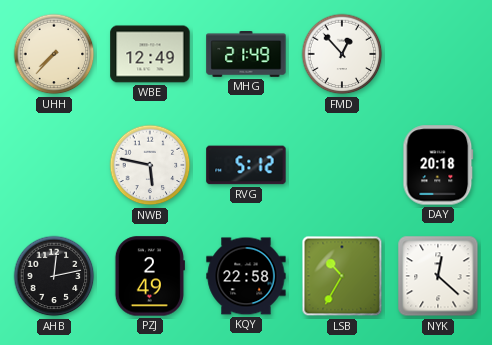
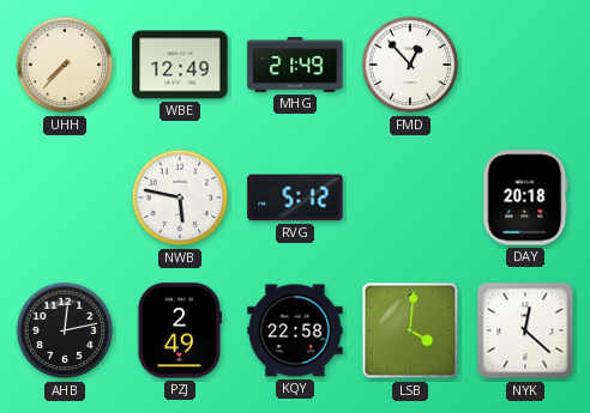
LSB: 10:35 -> 4:01
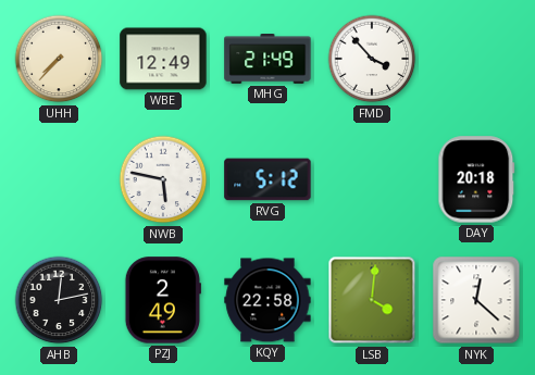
FMD: 12:53 -> 3:53
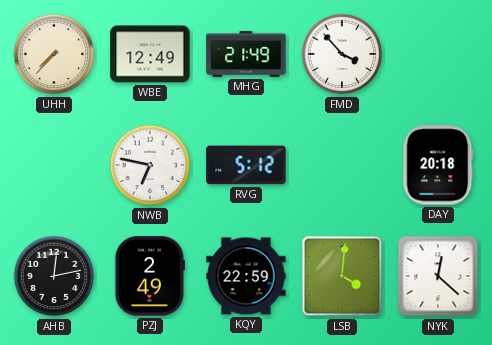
NWB: 5:47 -> 6:47
KQY: 22:58 -> 22:59
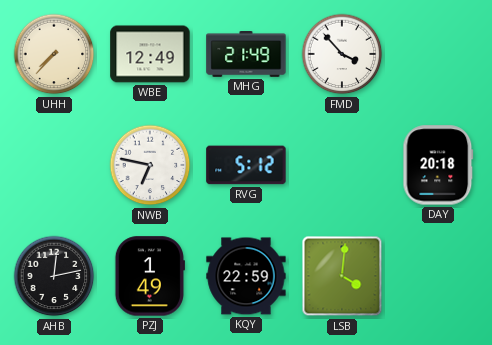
PZJ: 2:49 -> 1:49
NYK: 12:22 -> none
